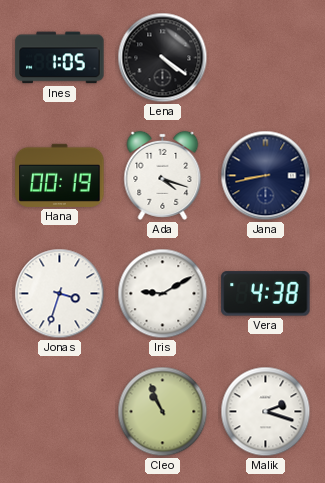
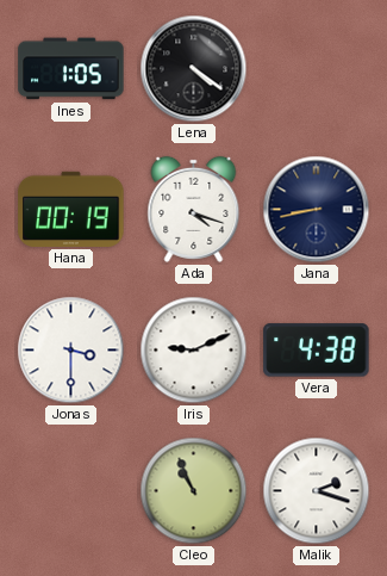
Jonas: 3:33 -> 3:30
Iris: 9:10 -> 9:11
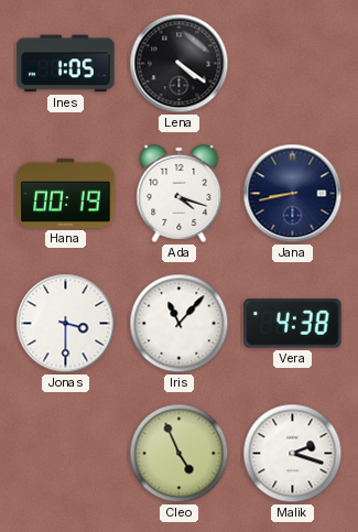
Iris: 9:11 -> 11:07
Cleo: 10:56 -> 4:56
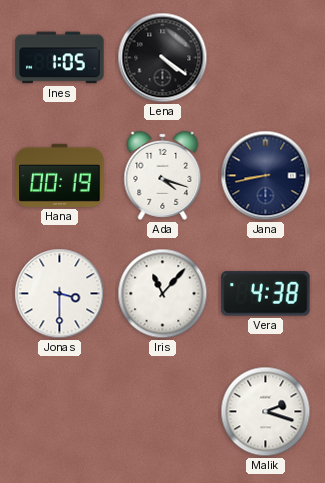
Cleo: 4:56 -> none
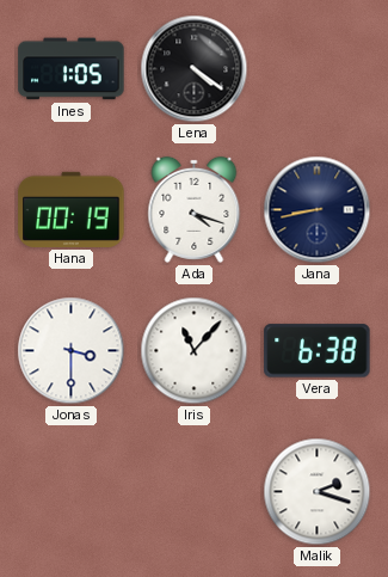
Vera: 4:38 -> 6:38
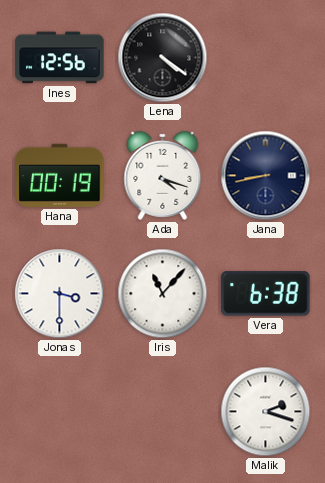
Ines: 1:05 -> 12:56
